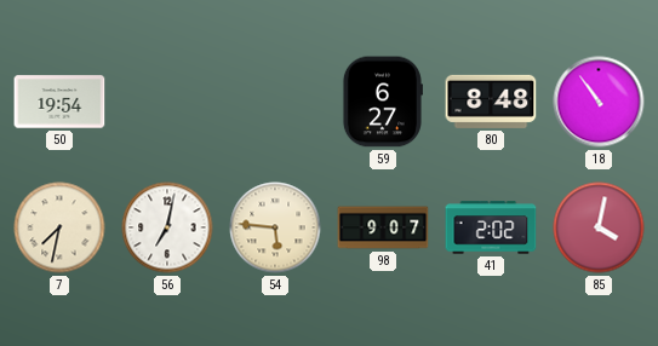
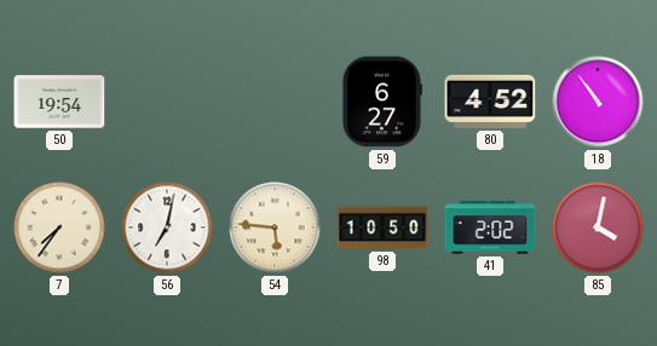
80: 8:48 -> 4:52
7: 7:32 -> 7:36
98: 9:07 -> 10:50
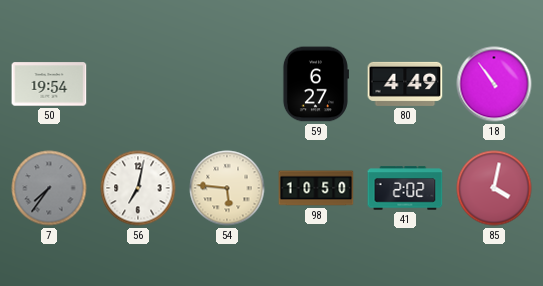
80: 4:52 -> 4:49
7 dial: cream -> grey
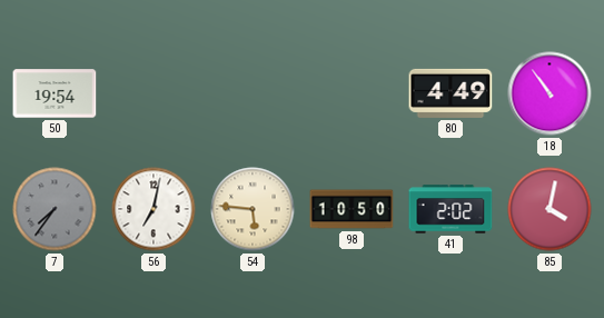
59: 6:27 -> none
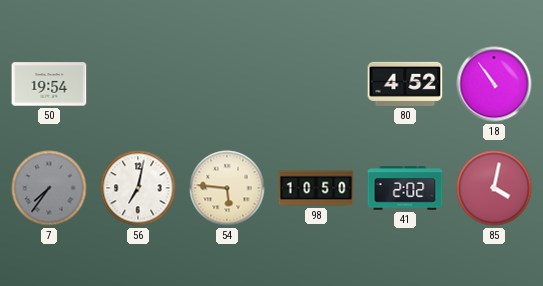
80: 4:49 -> 4:52
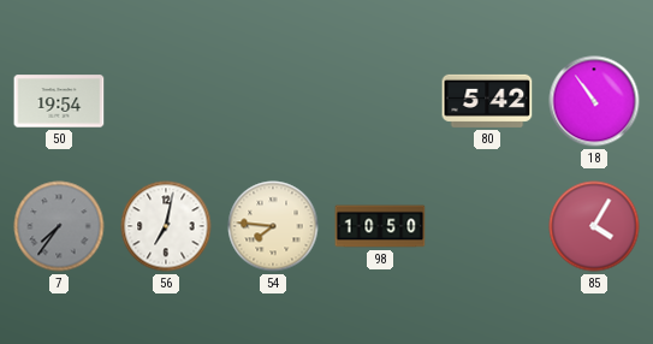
80: 4:52 -> 5:42
54: 5:46 -> 7:46
41: 2:02 -> none
85: 4:02 -> 4:05
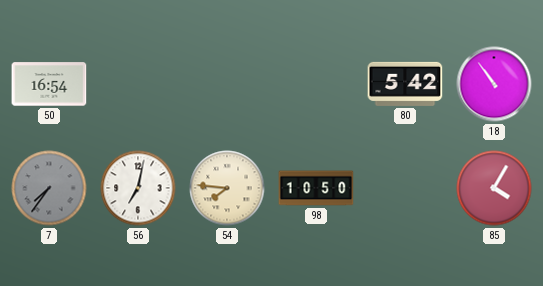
50: 19:54 -> 16:54
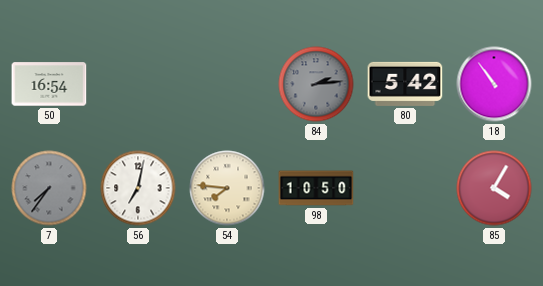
84: none -> 2:14
